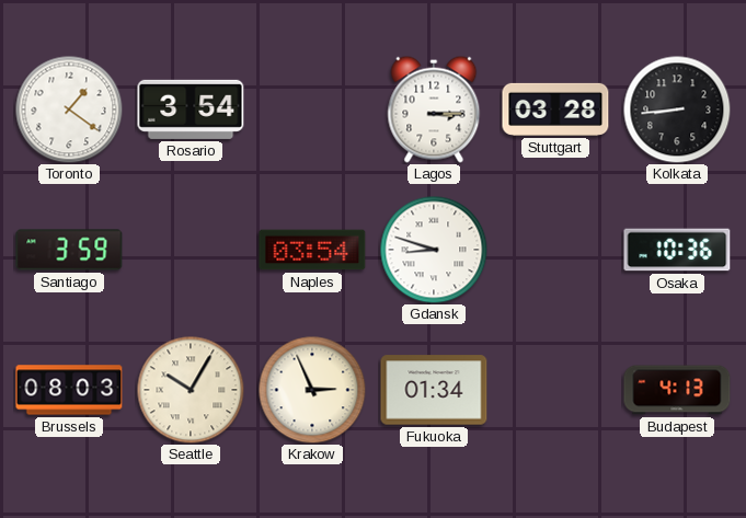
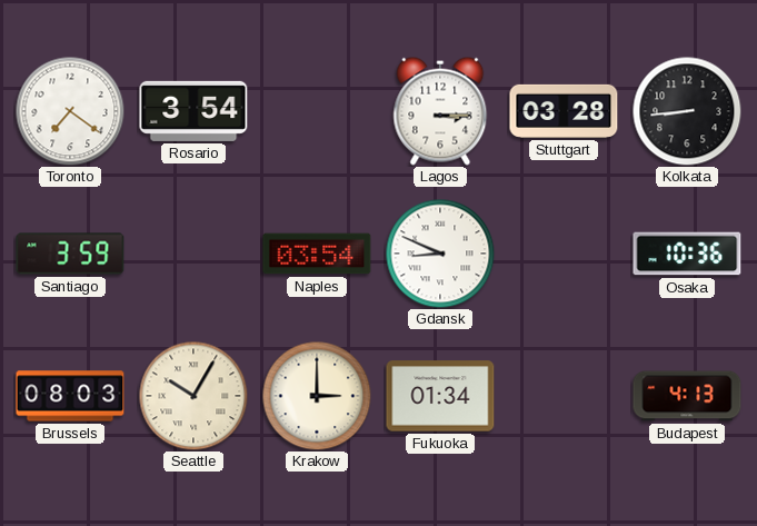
Toronto: 1:21 -> 7:21
Gdansk: 8:48 -> 8:49
Krakow: 2:56 -> 3:00
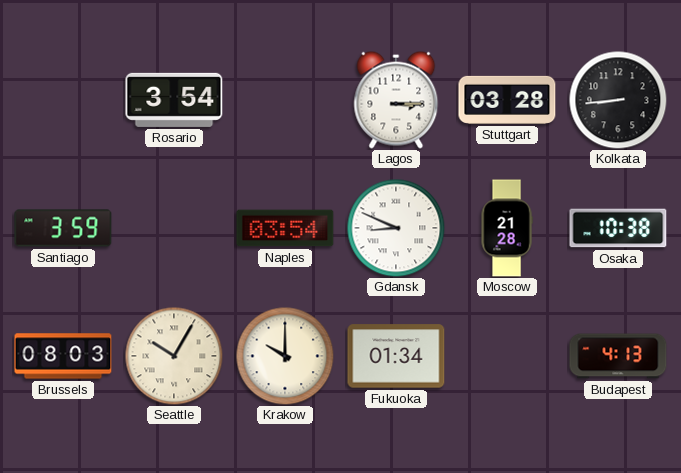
Toronto: 7:21 -> none
Moscow: none -> 21:28
Osaka: 10:36 -> 10:38
Krakow: 3:00 -> 10:00
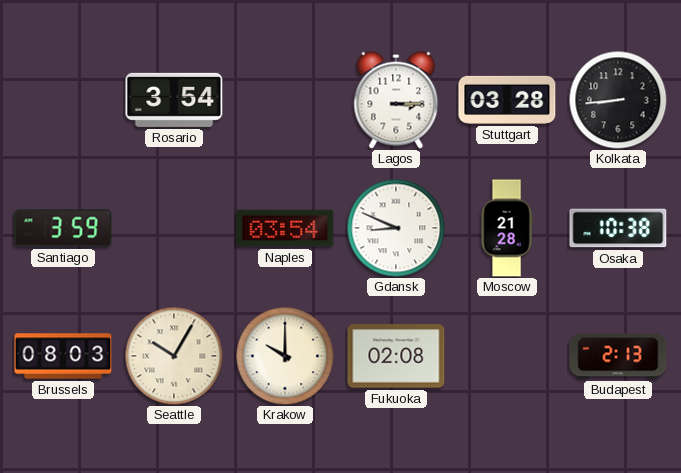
Fukuoka: 01:34 -> 02:08
Budapest: 4:13 -> 2:13
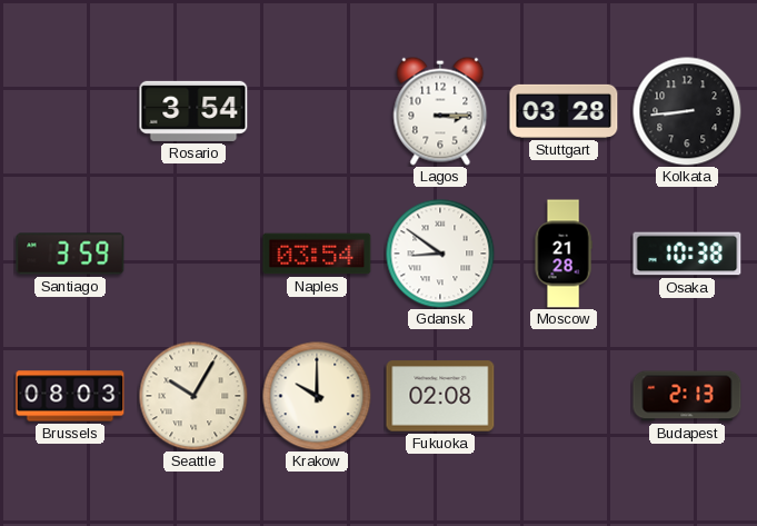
Gdansk: 8:49 -> 8:51
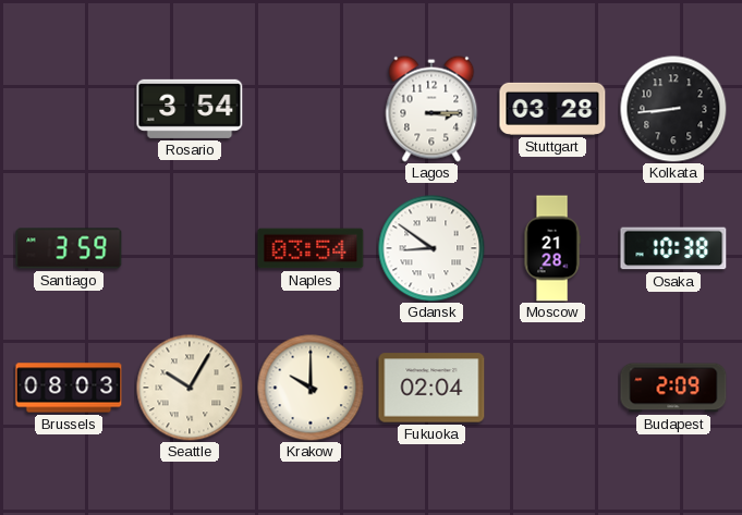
Fukuoka: 02:08 -> 02:04
Budapest: 2:13 -> 2:09
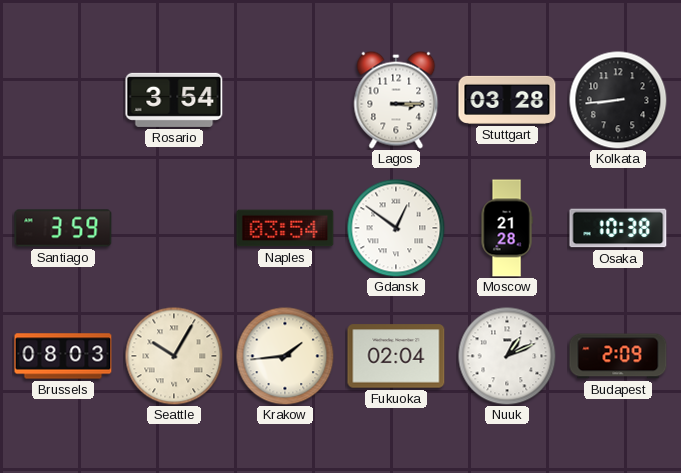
Gdansk: 8:51 -> 12:51
Krakow: 10:00 -> 1:44
Nuuk: none -> 1:11
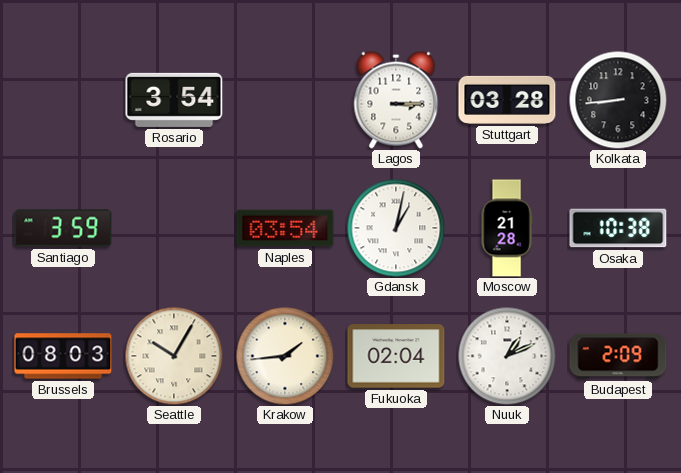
Gdansk: 12:51 -> 1:02
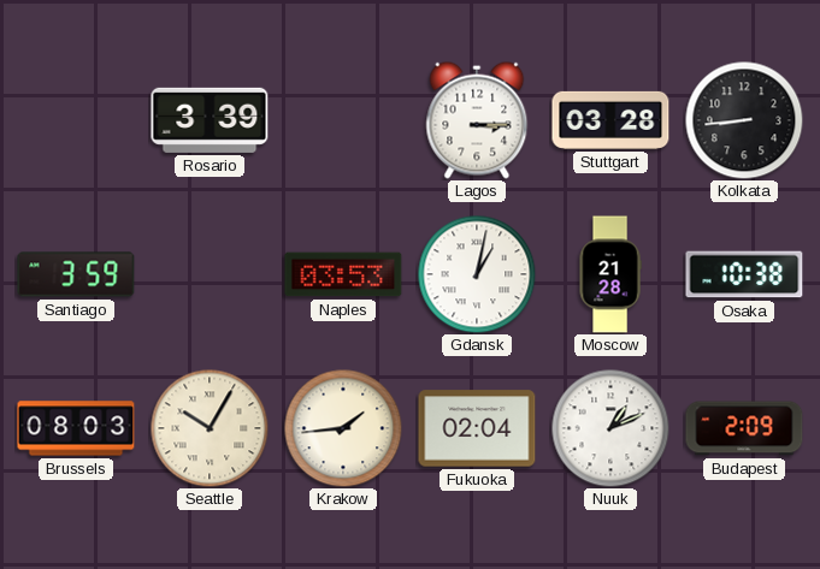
Rosario: 3:54 -> 3:39
Naples: 03:54 -> 03:53
